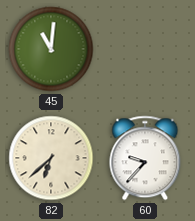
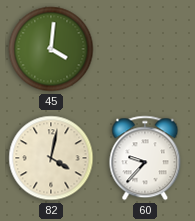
45: 11:01 -> 4:01
82: 6:38 -> 4:02
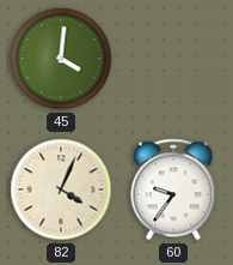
82: 4:02 -> 4:04
60: 9:37 -> 9:36
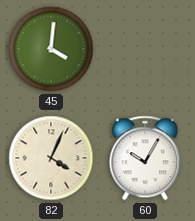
60: 9:36 -> 10:05
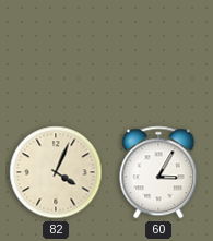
45: 4:01 -> none
60: 10:05 -> 3:05
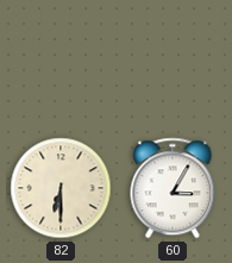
82: 4:04 -> 6:30
